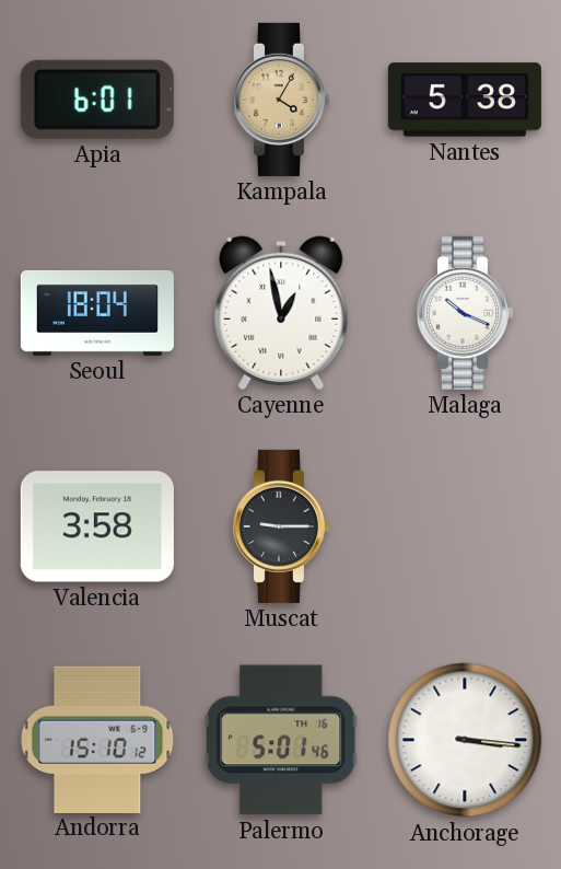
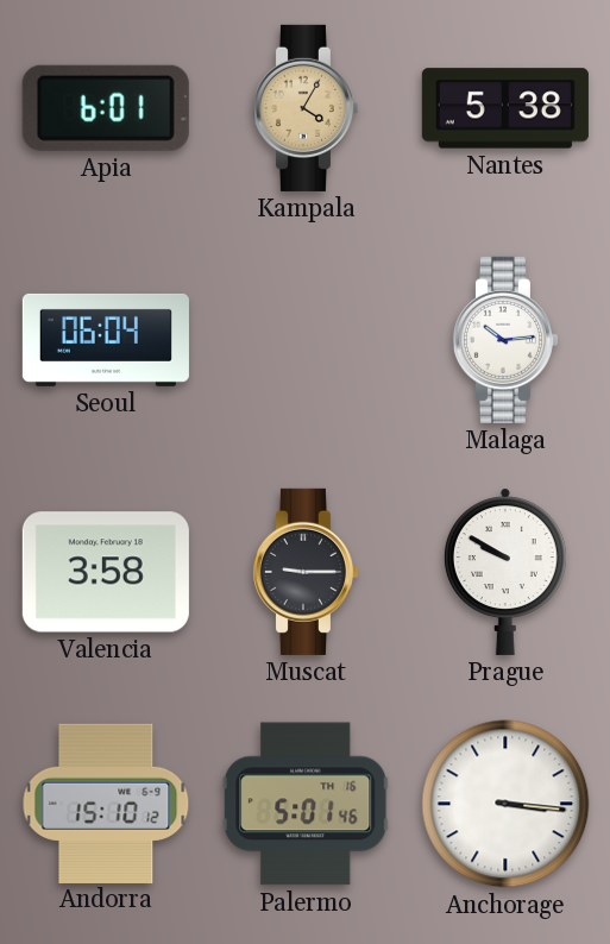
Seoul: 18:04 -> 06:04
Cayenne: 12:58 -> none
Malaga: 10:19 -> 10:14
Prague: none -> 9:50
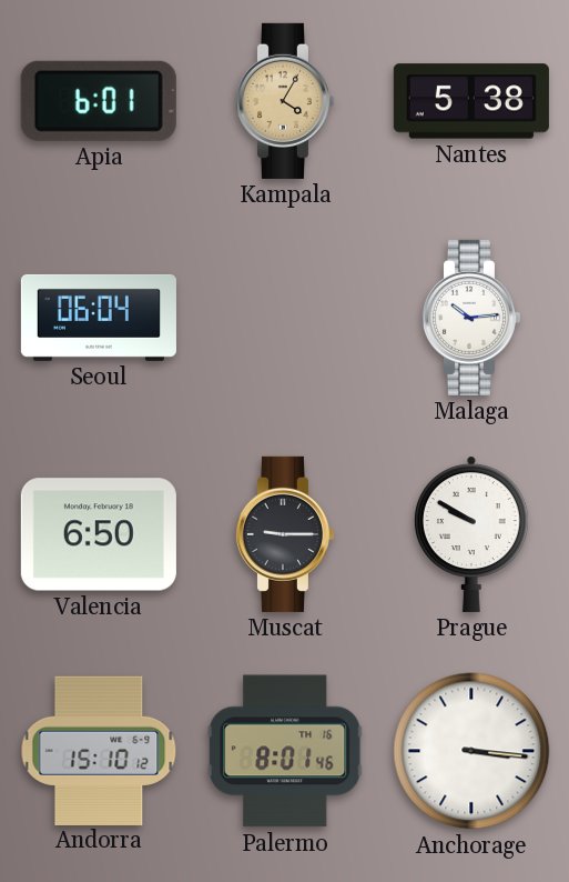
Valencia: 3:58 -> 6:50
Palermo: 5:01 -> 8:01
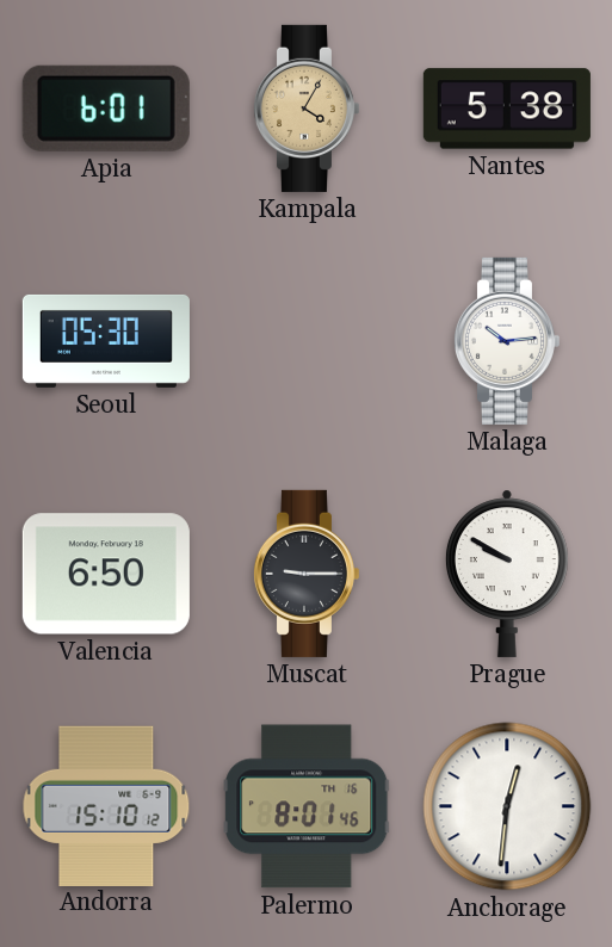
Seoul: 06:04 -> 05:30
Anchorage: 3:16 -> 12:31
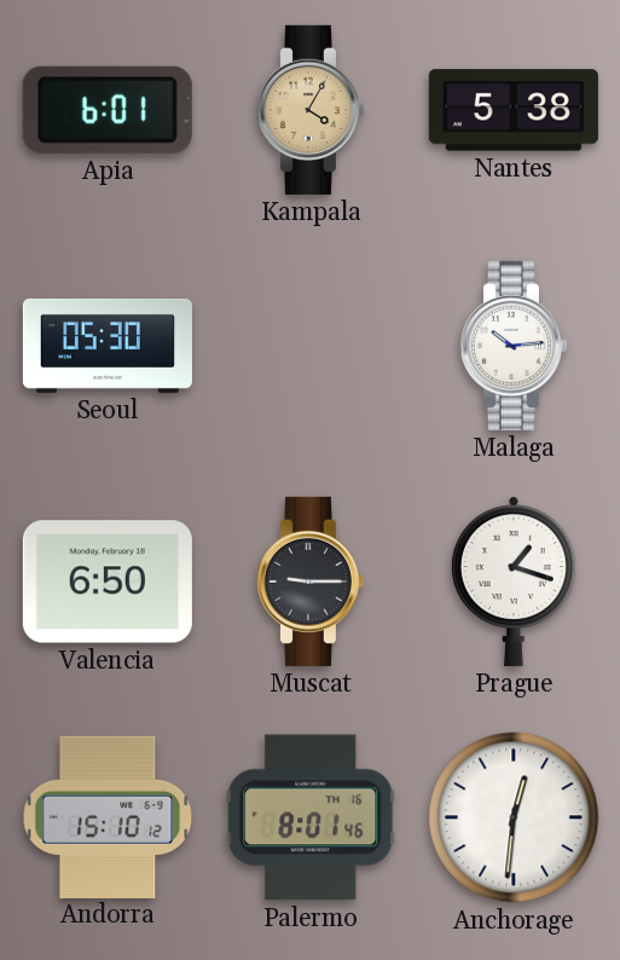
Prague: 9:50 -> 1:18
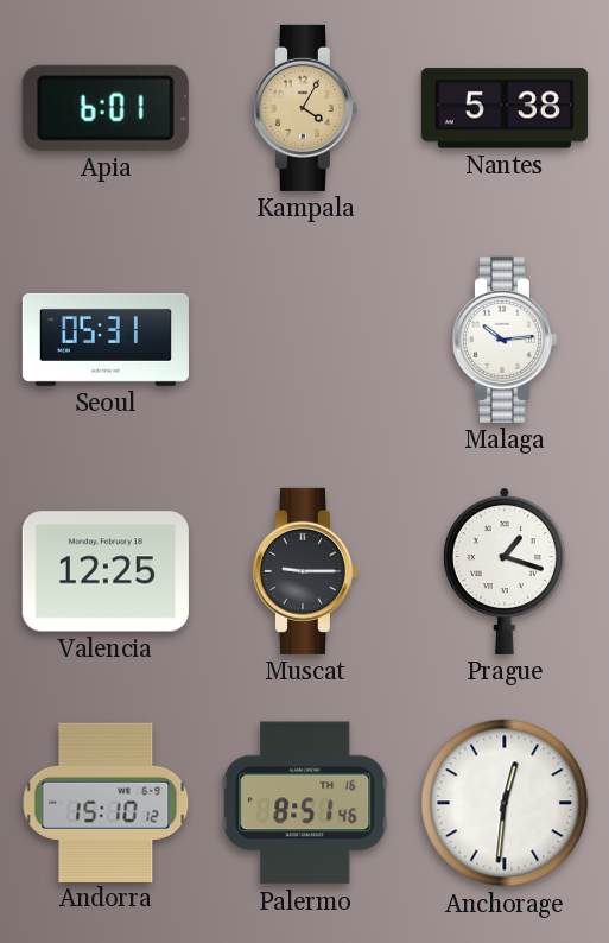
Seoul: 05:30 -> 05:31
Valencia: 6:50 -> 12:25
Palermo: 8:01 -> 8:51
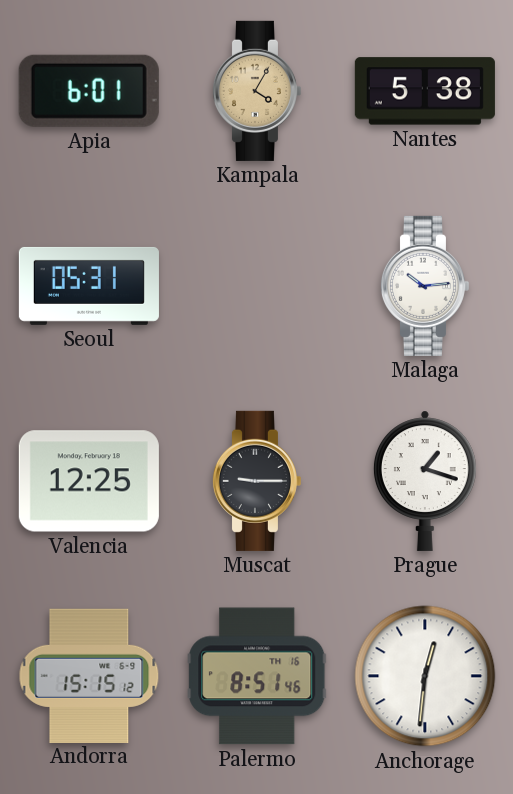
Andorra: 15:10 -> 15:15
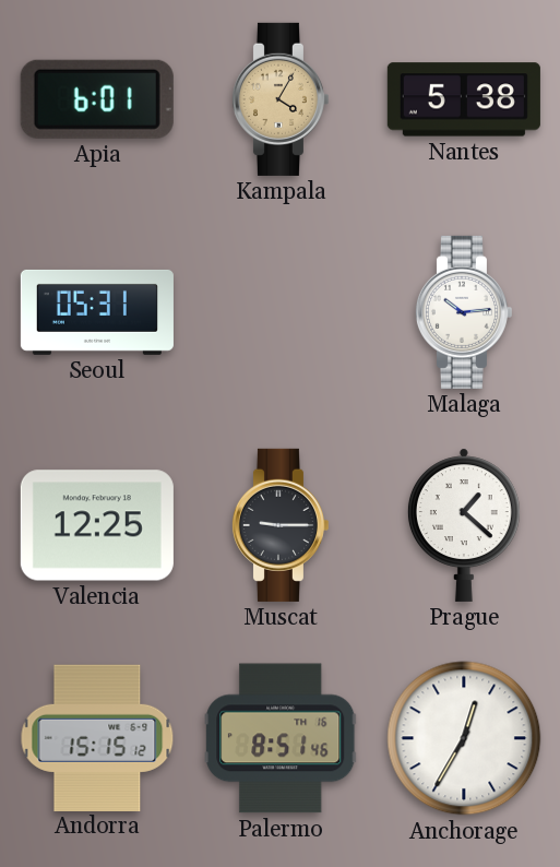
Prague: 1:18 -> 1:22
Anchorage: 12:31 -> 12:35
